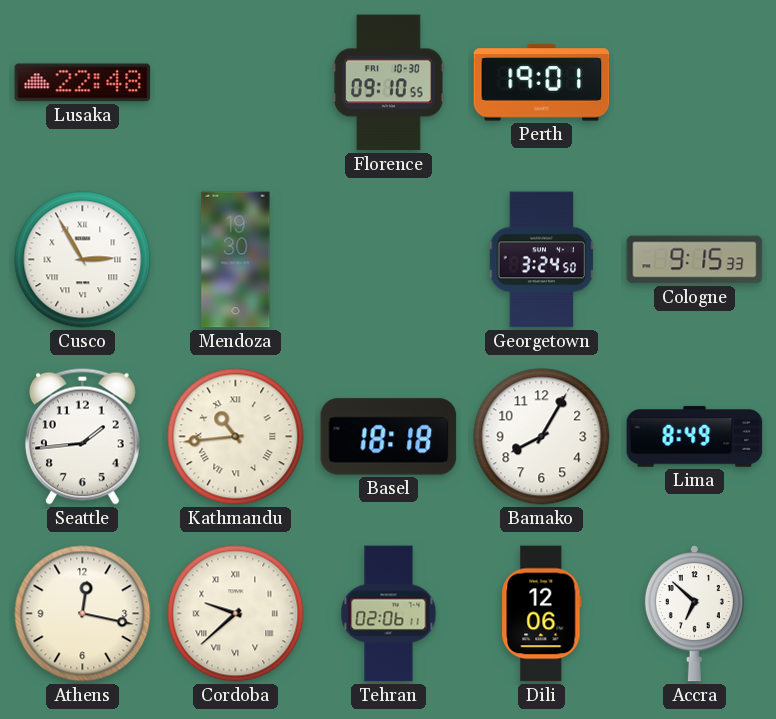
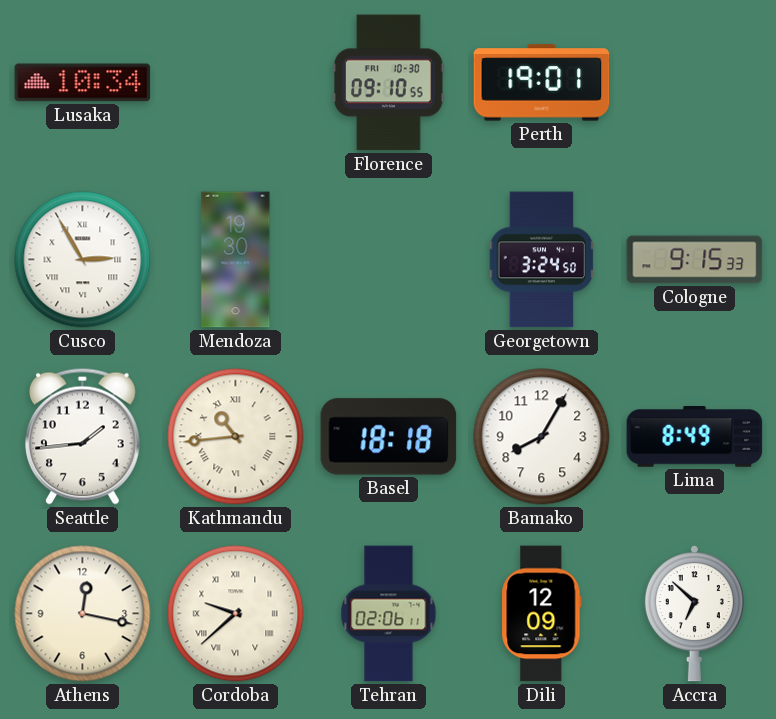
Lusaka: 22:48 -> 10:34
Dili: 12:06 -> 12:09
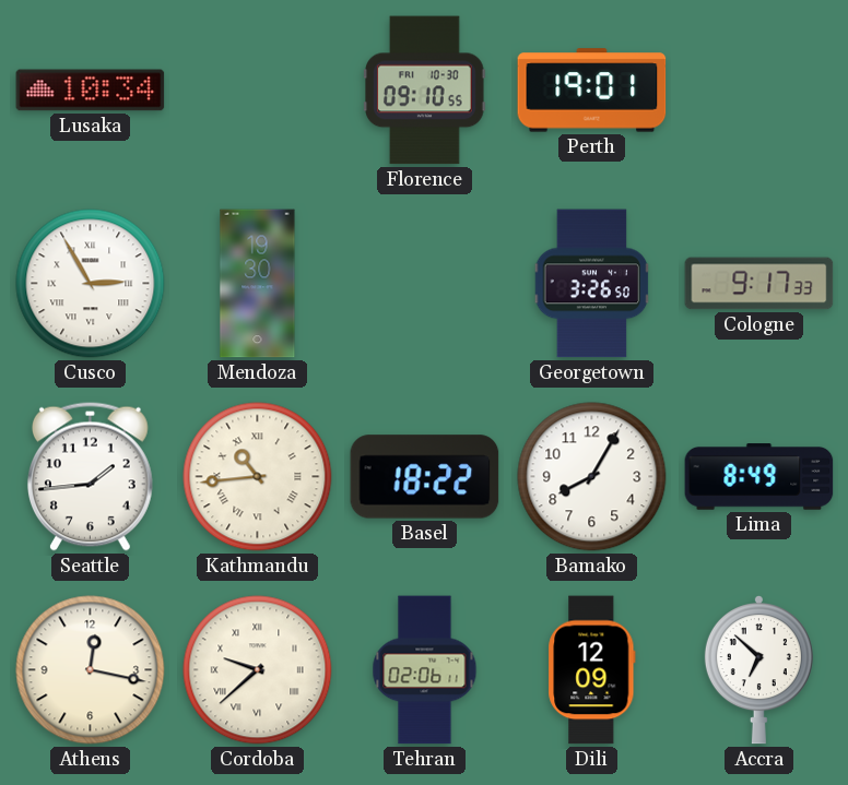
Georgetown: 3:24 -> 3:26
Cologne: 9:15 -> 9:17
Basel: 18:18 -> 18:22
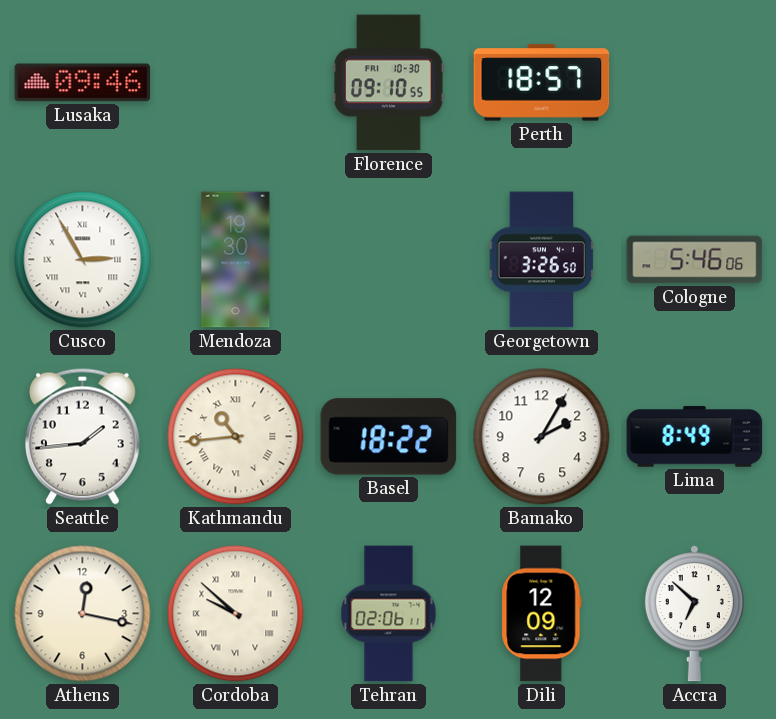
Lusaka: 10:34 -> 09:46
Perth: 19:01 -> 18:57
Cologne: 9:17 -> 5:46
Bamako: 8:05 -> 2:05
Cordoba: 9:38 -> 9:52
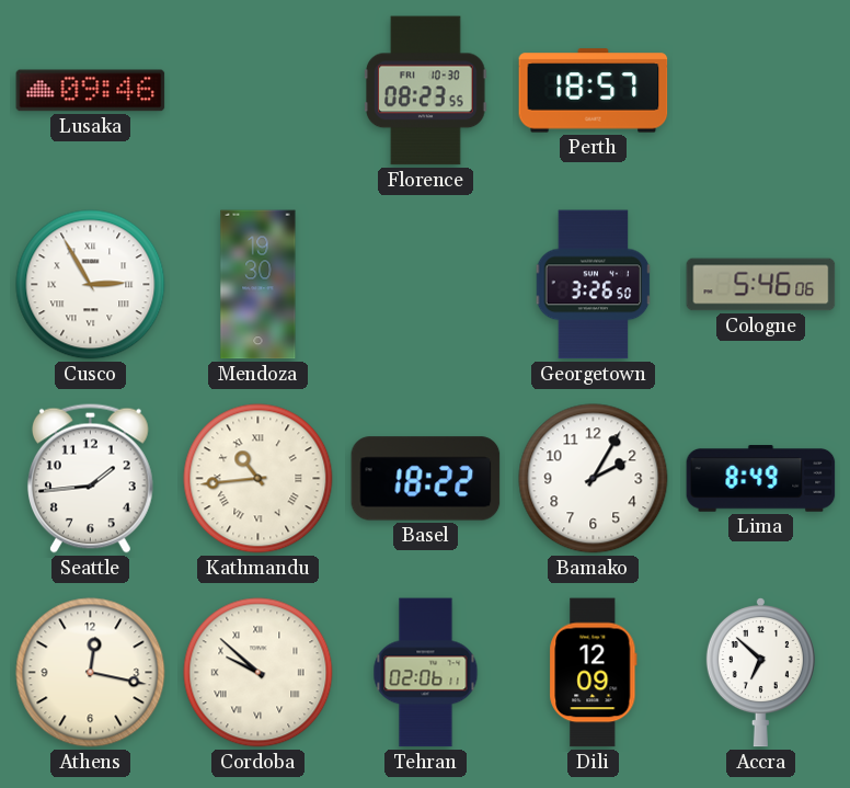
Florence: 09:10 -> 08:23
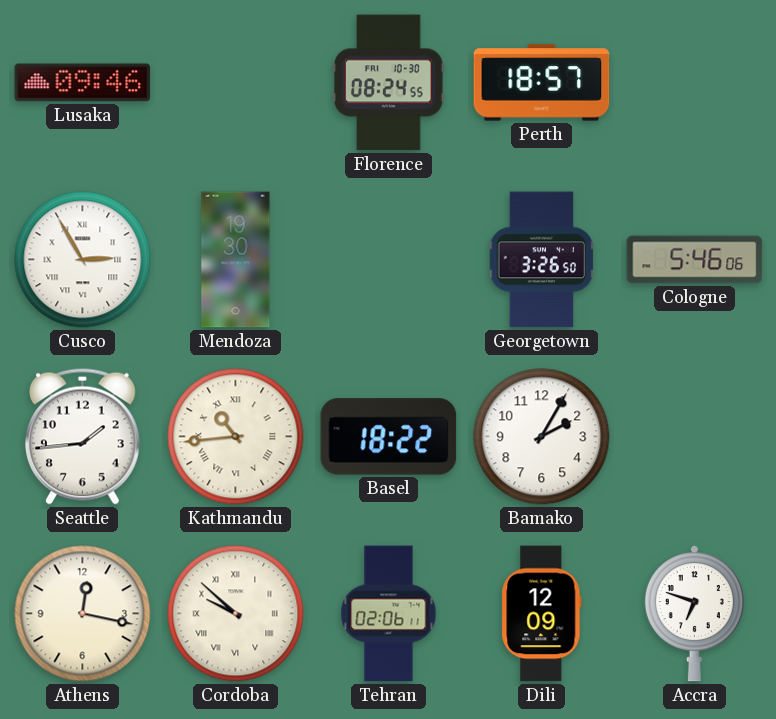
Florence: 08:23 -> 08:24
Lima: 8:49 -> none
Accra: 6:52 -> 6:48
